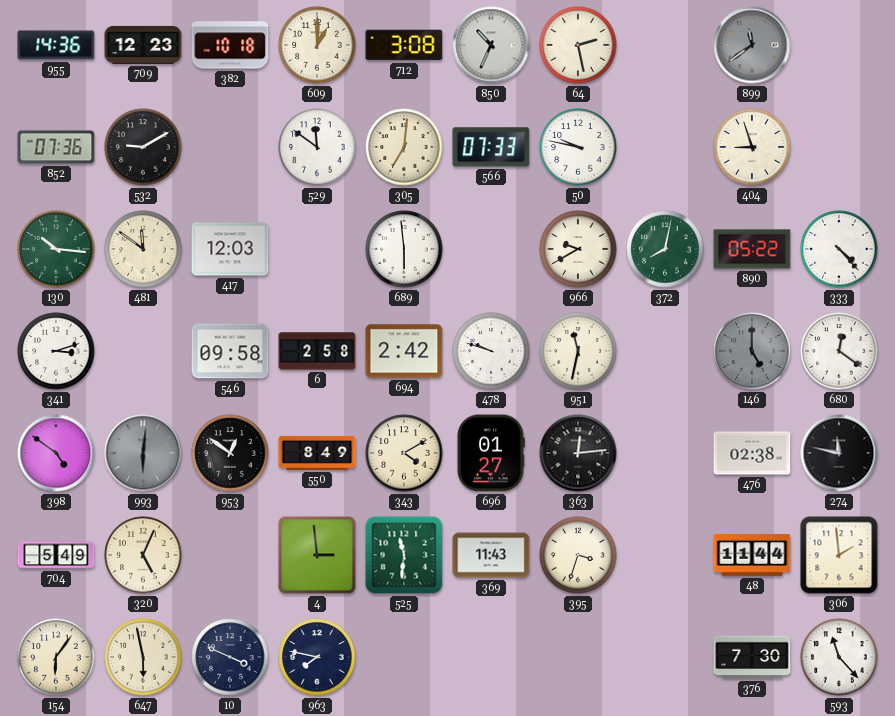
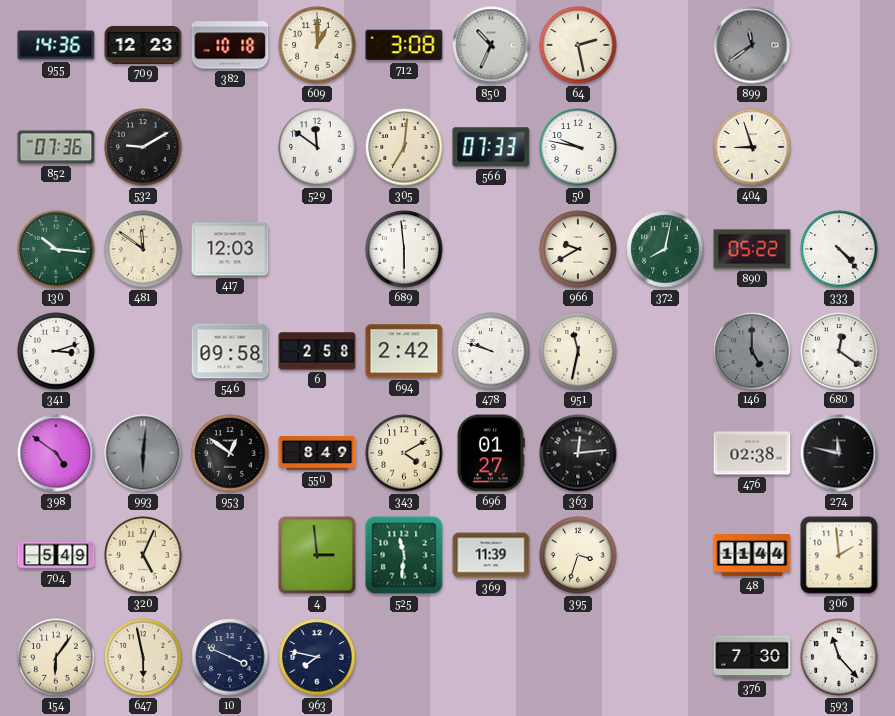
369: 11:43 -> 11:39
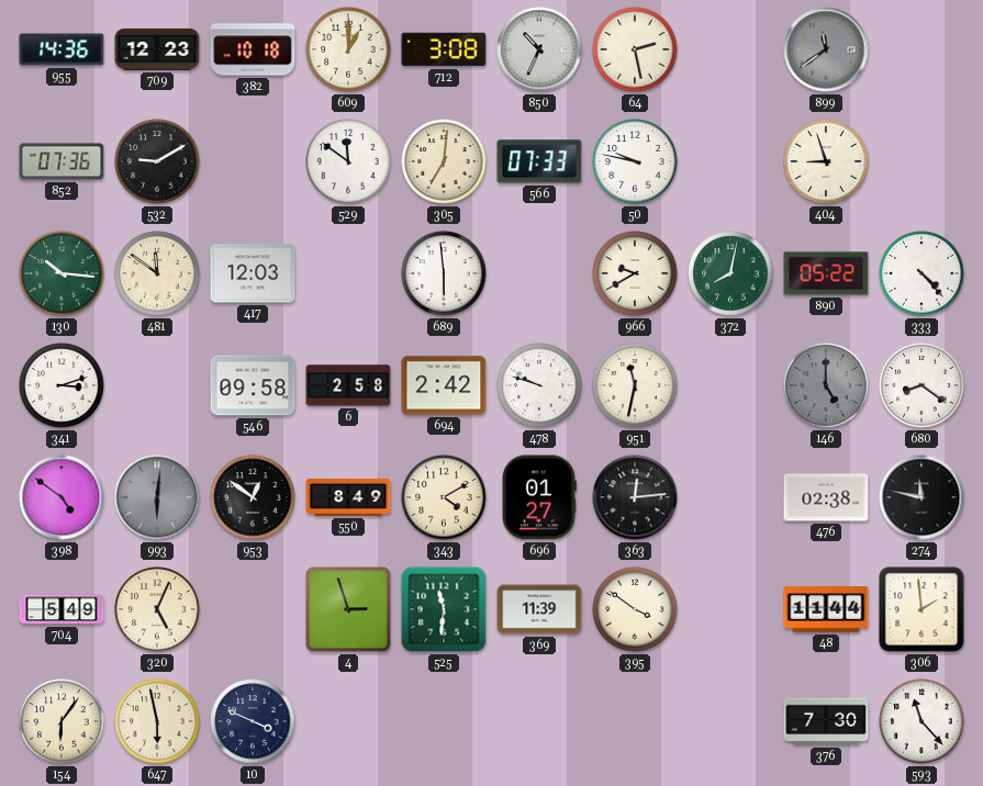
680: 12:21 -> 8:21
4: 2:59 -> 2:57
395: 3:33 -> 3:51
963: 7:47 -> none
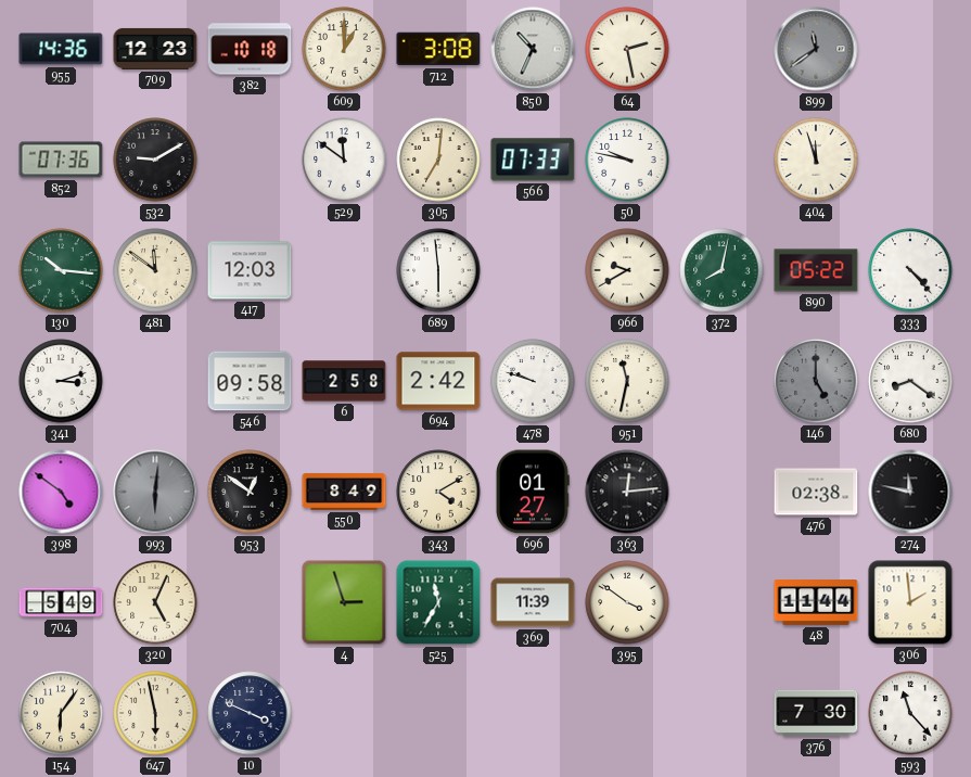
404: 8:57 -> 11:57
525: 11:31 -> 11:35
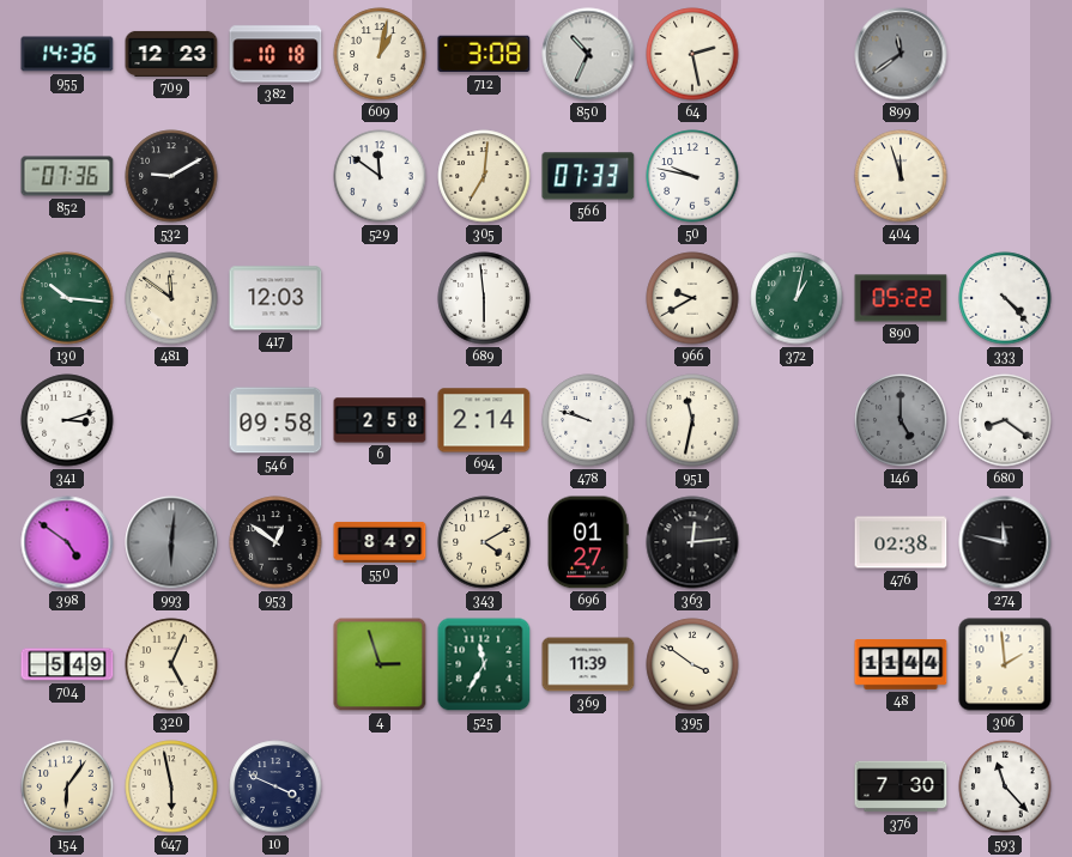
609: 1:00 -> 1:02
372: 8:02 -> 1:02
694: 2:42 -> 2:14
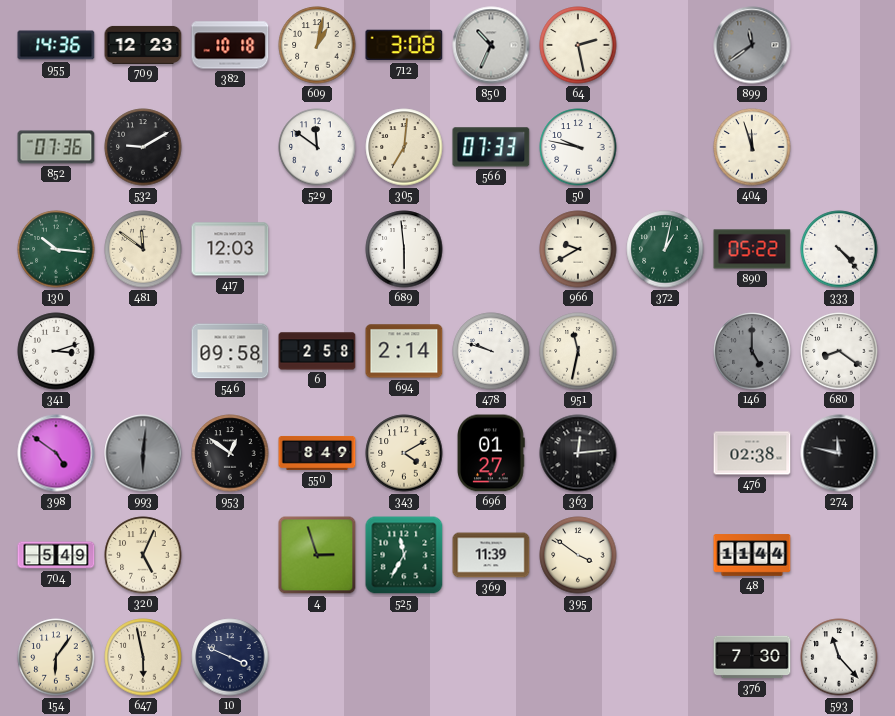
306: 1:59 -> none
